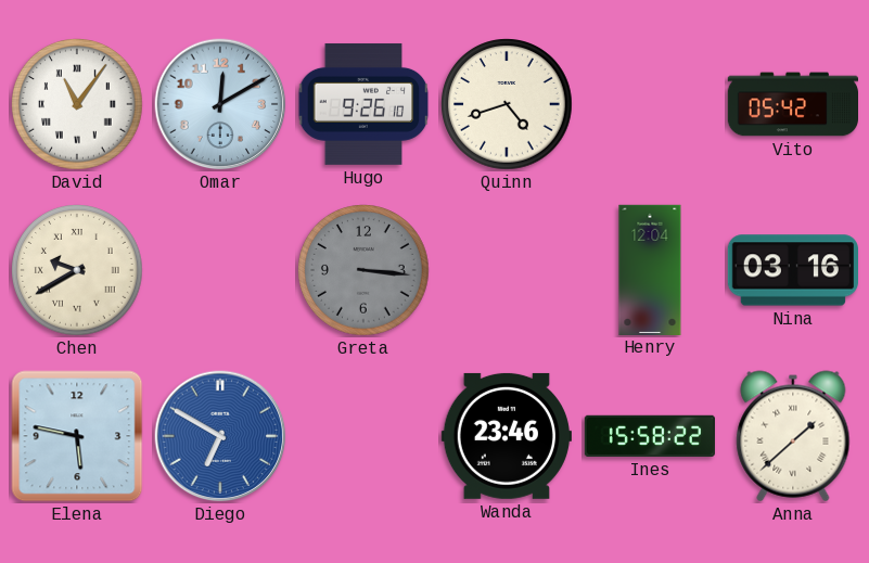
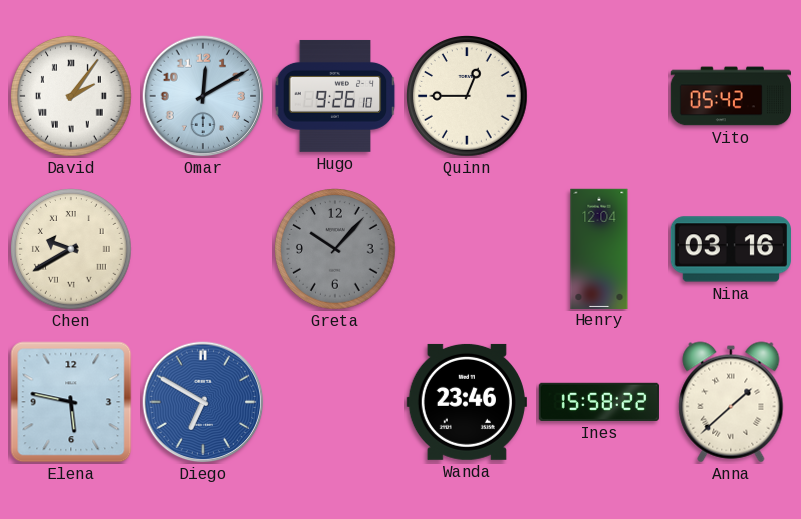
David: 11:06 -> 2:06
Quinn: 4:42 -> 12:45
Greta: 3:16 -> 10:07
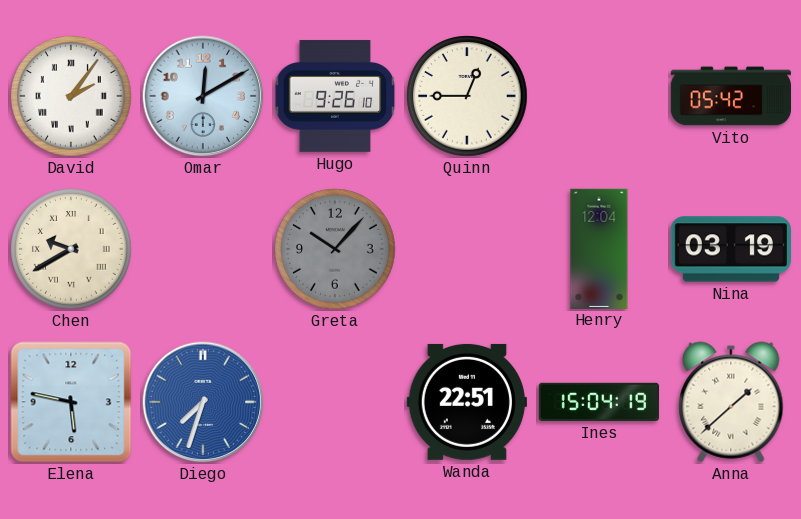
Nina: 03:16 -> 03:19
Diego: 6:50 -> 7:33
Wanda: 23:46 -> 22:51
Ines: 15:58 -> 15:04
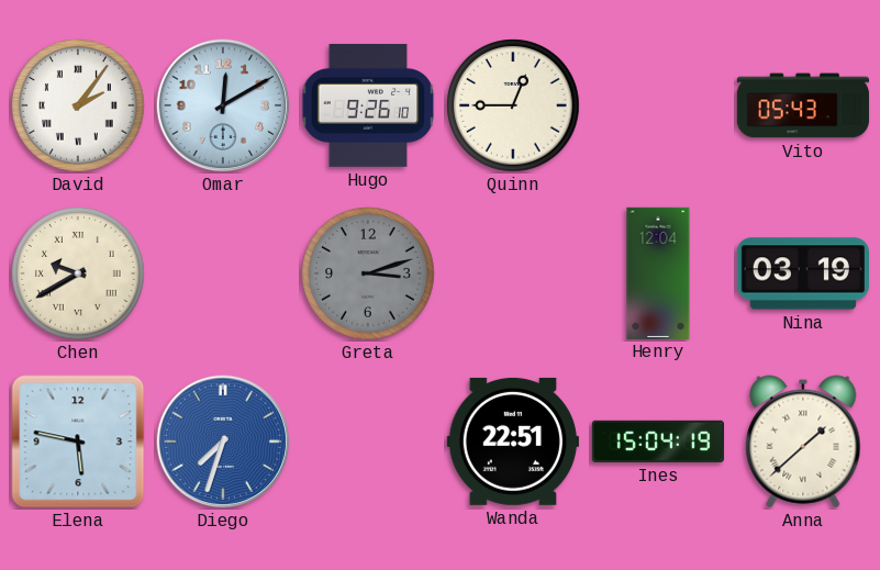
Vito: 05:42 -> 05:43
Greta: 10:07 -> 3:12
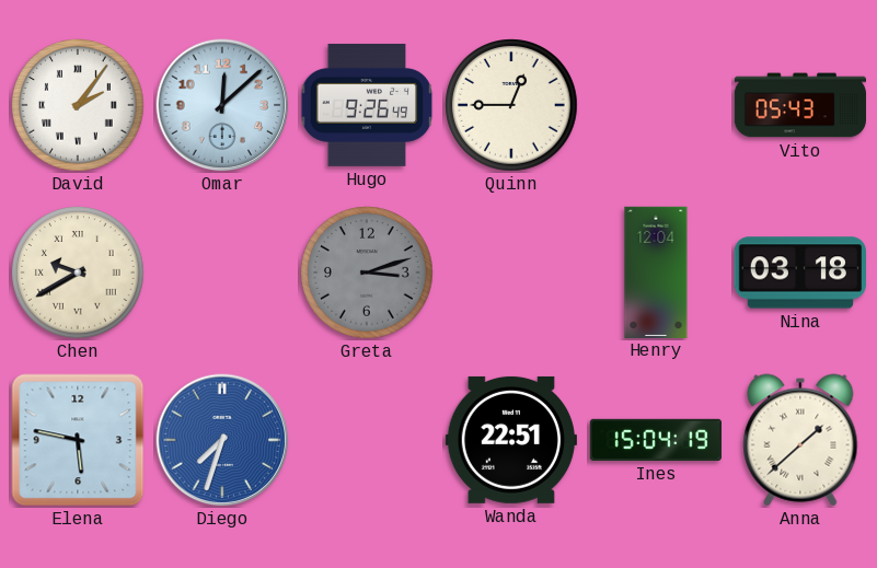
Omar: 12:10 -> 12:08
Hugo: 9:26:10 -> 9:26:49
Nina: 03:19 -> 03:18
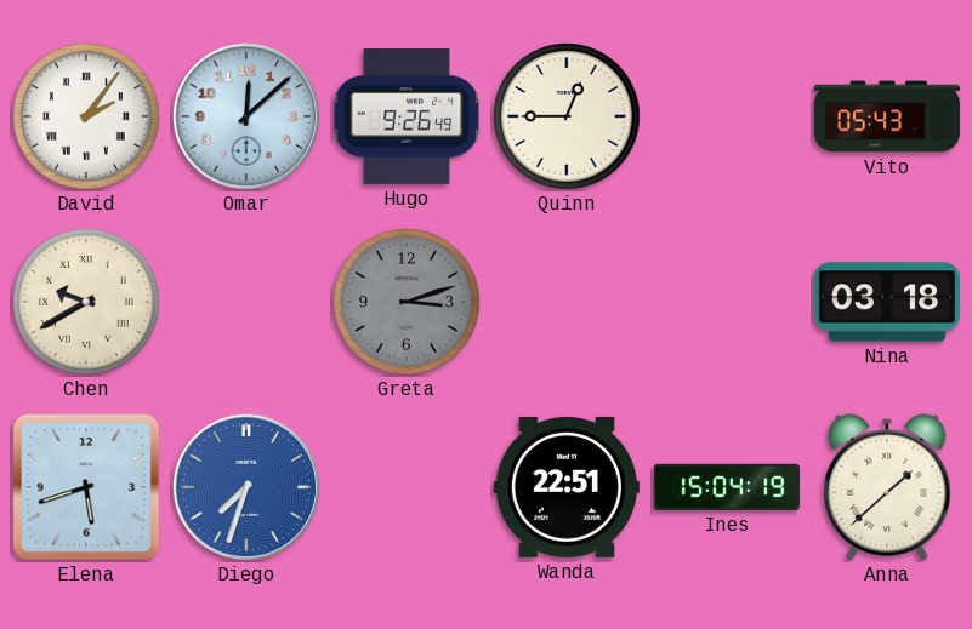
Henry: 12:04 -> none
Elena: 5:47 -> 5:42
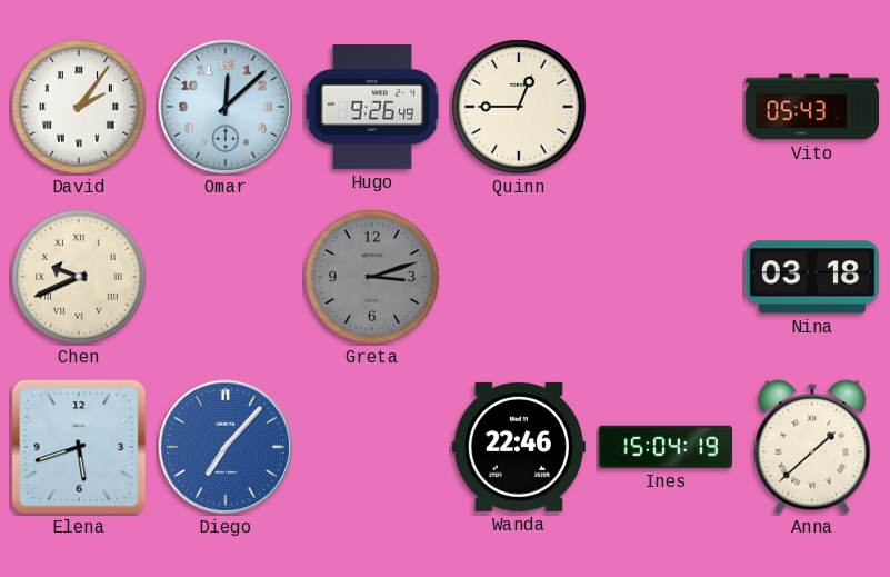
Chen: 9:40 -> 9:41
Diego: 7:33 -> 7:07
Wanda: 22:51 -> 22:46
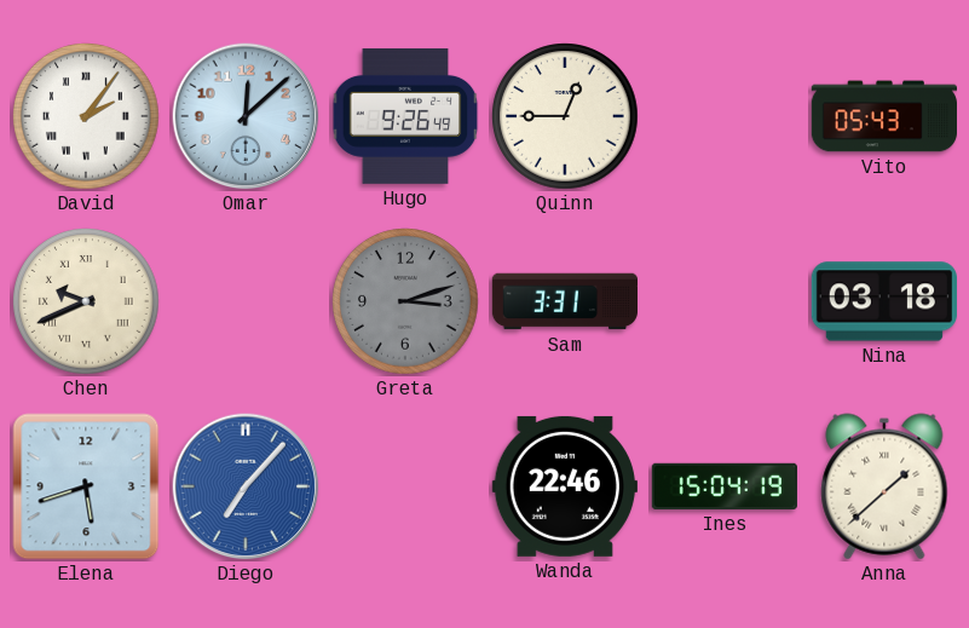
Sam: none -> 3:31
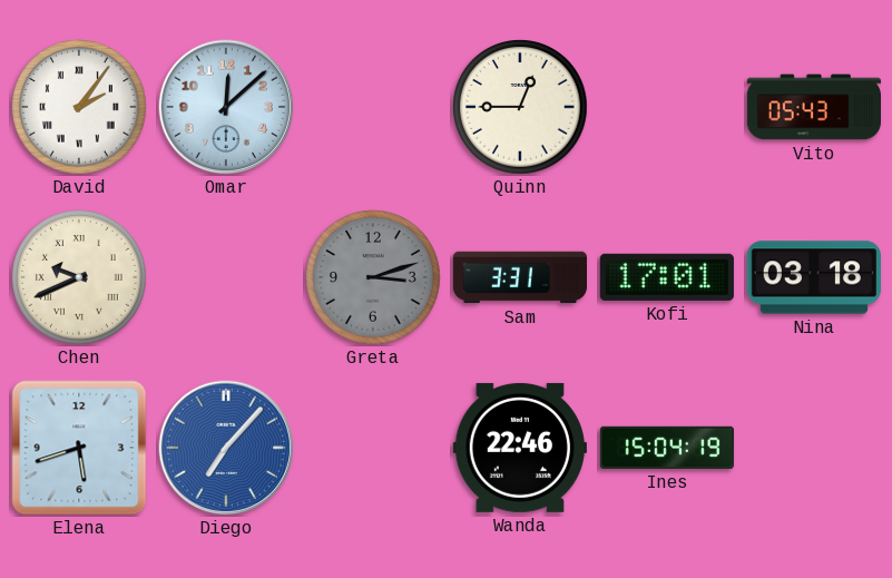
Hugo: 9:26 -> none
Kofi: none -> 17:01
Anna: 1:38 -> none
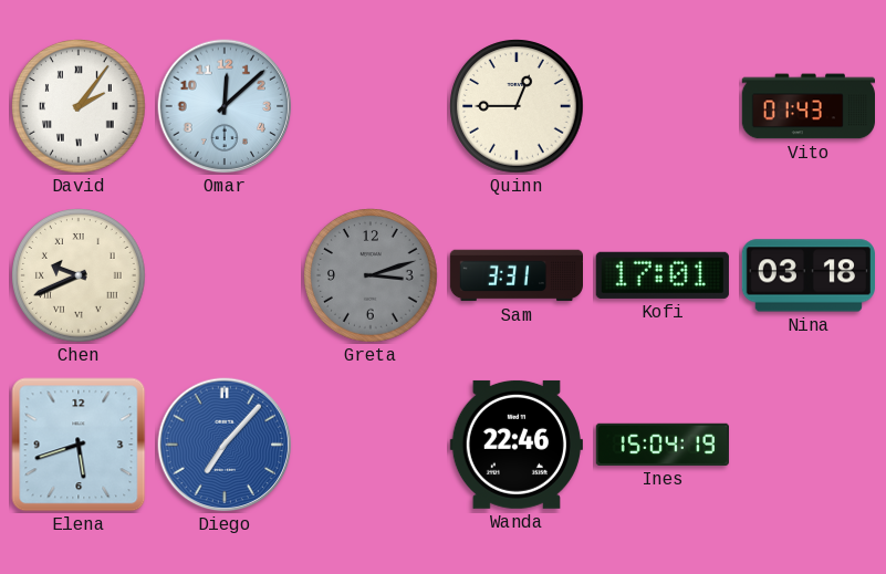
Vito: 05:43 -> 01:43
